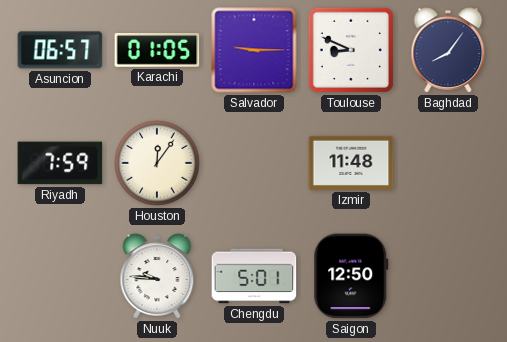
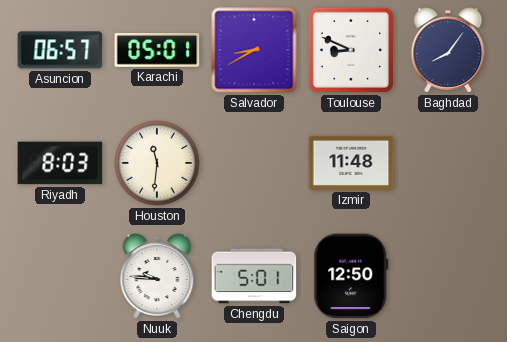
Karachi: 01:05 -> 05:01
Salvador: 9:15 -> 8:40
Riyadh: 7:59 -> 8:03
Houston: 12:06 -> 11:31
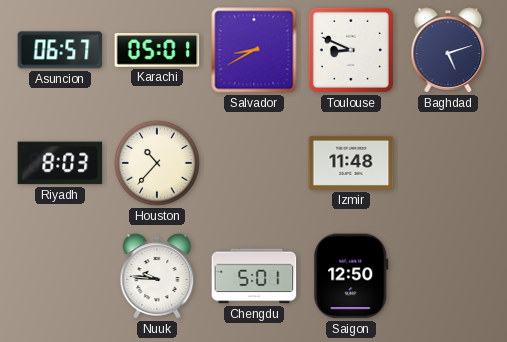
Baghdad: 8:06 -> 5:12
Houston: 11:31 -> 10:37
